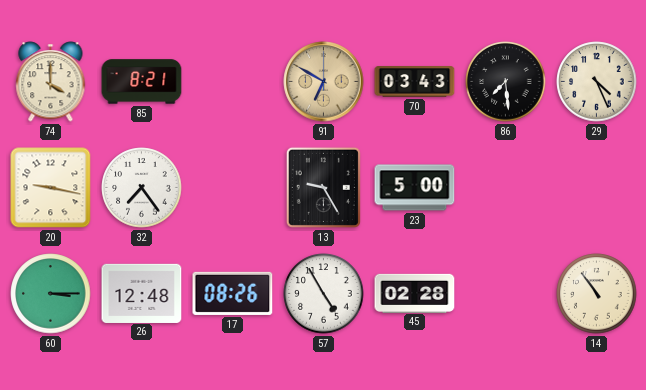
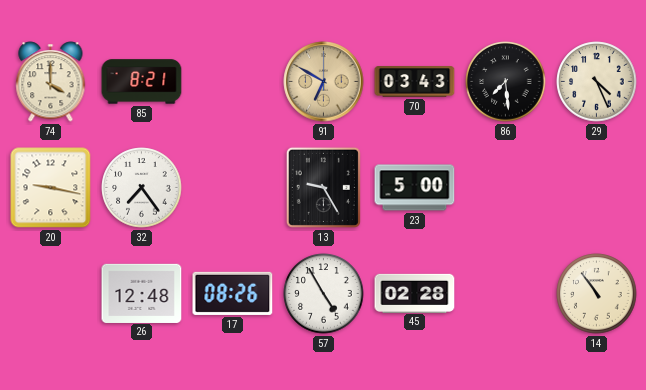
60: 3:15 -> none
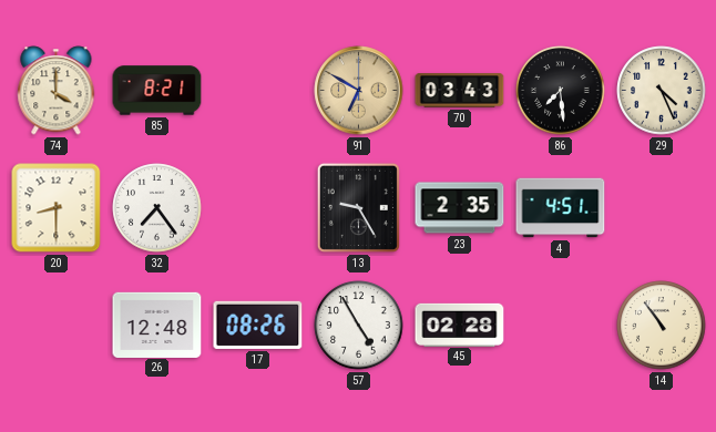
20: 9:17 -> 8:30
23: 5:00 -> 2:35
4: none -> 4:51
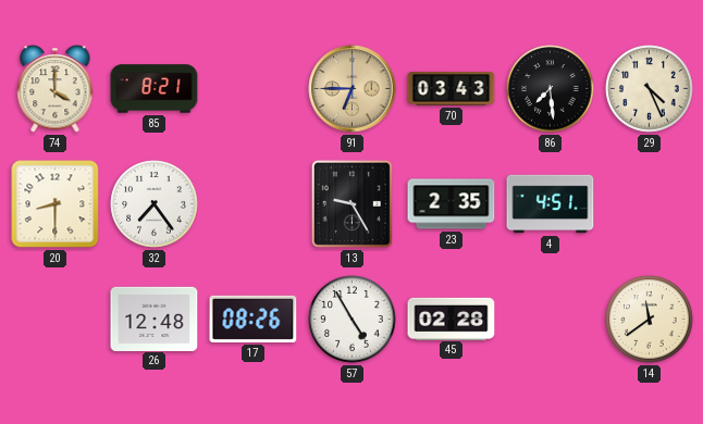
91: 6:50 -> 6:45
14: 10:54 -> 11:39
